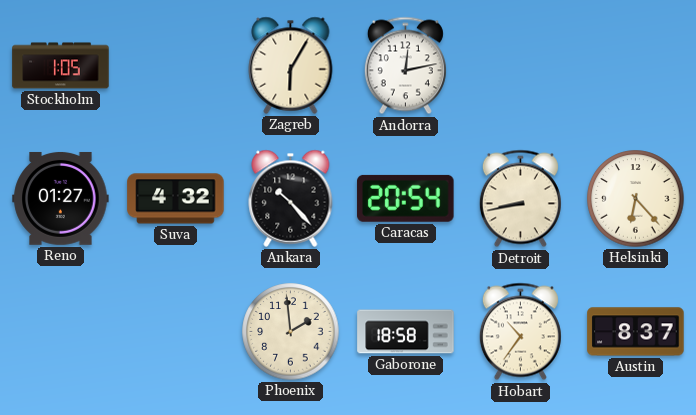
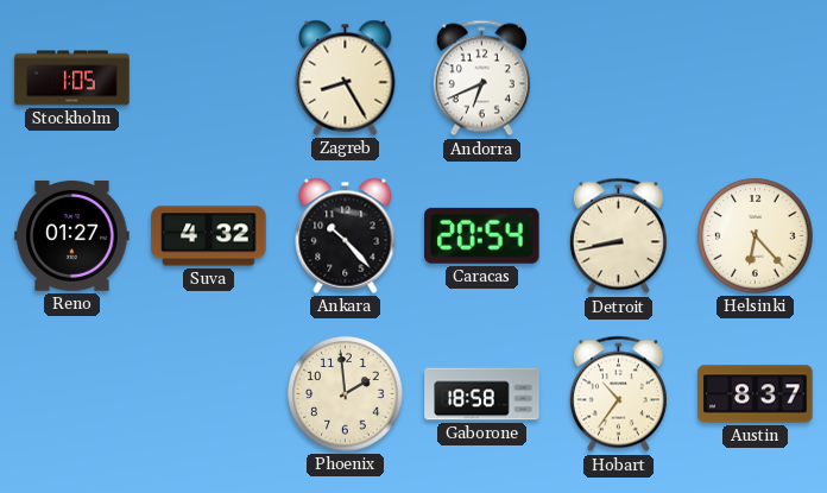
Zagreb: 6:05 -> 8:25
Andorra: 12:13 -> 6:41
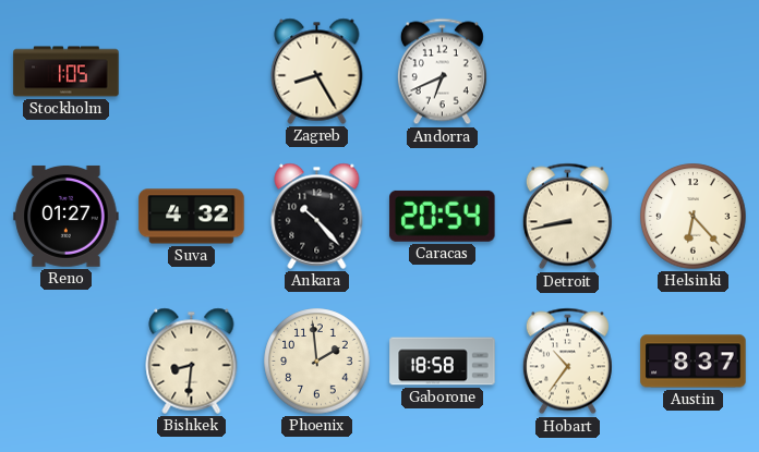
Bishkek: none -> 8:31
